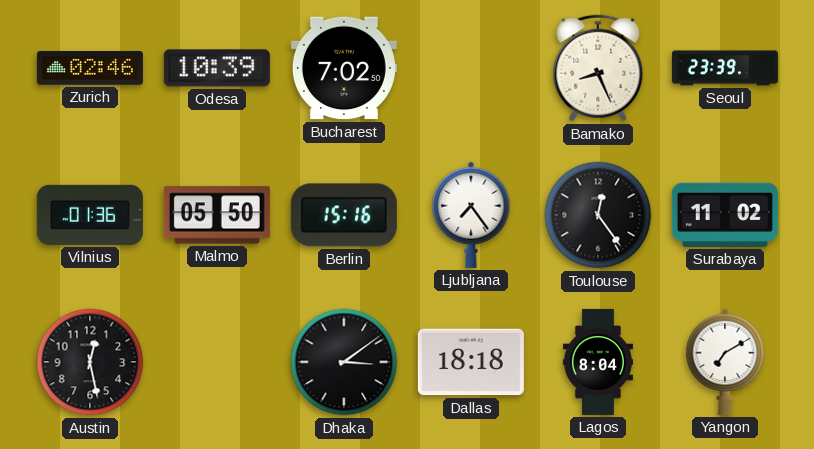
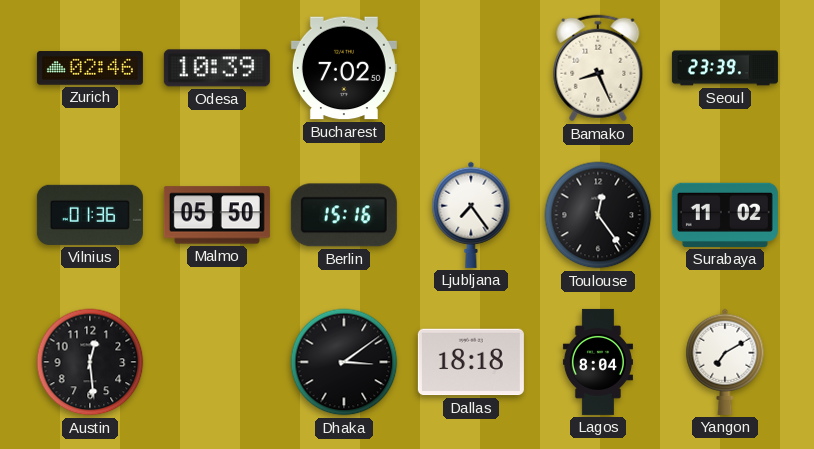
Austin: 12:28 -> 12:29
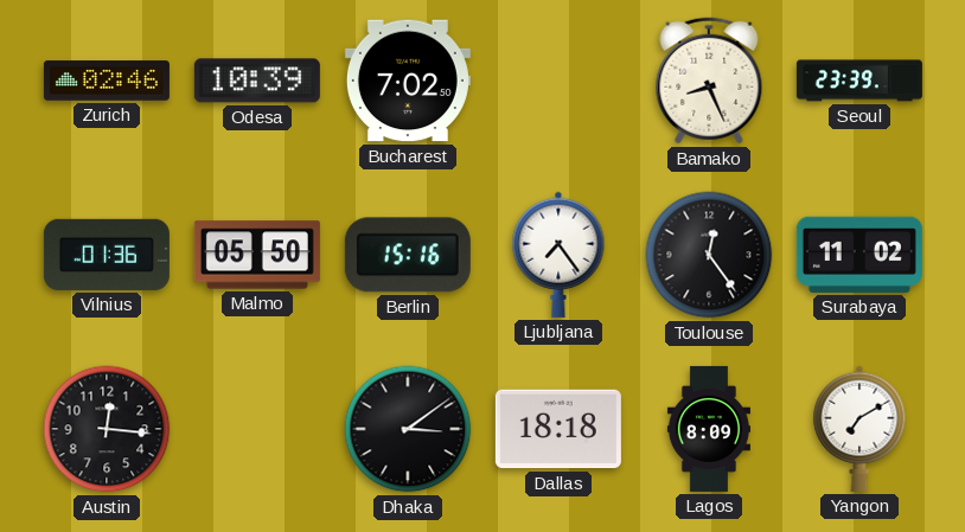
Austin: 12:29 -> 12:16
Lagos: 8:04 -> 8:09
